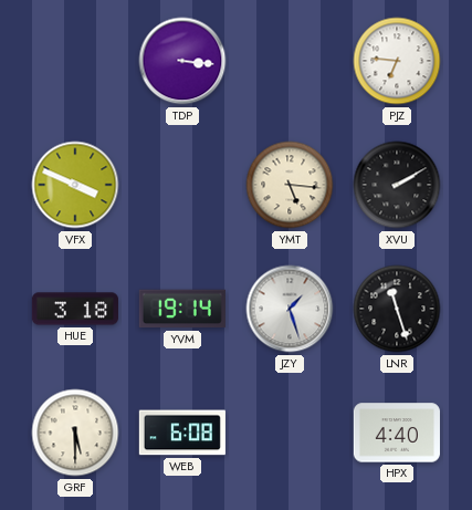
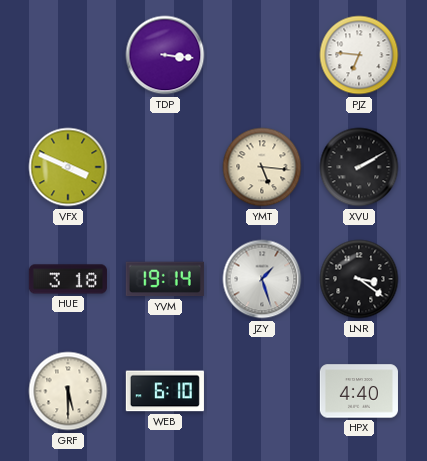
LNR: 11:27 -> 3:21
WEB: 6:08 -> 6:10
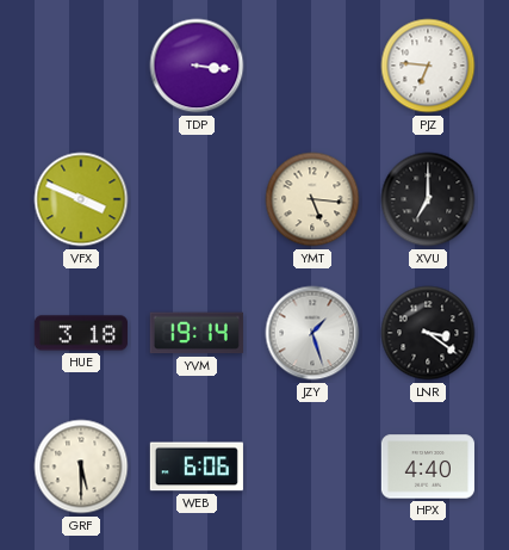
XVU: 2:10 -> 7:00
WEB: 6:10 -> 6:06
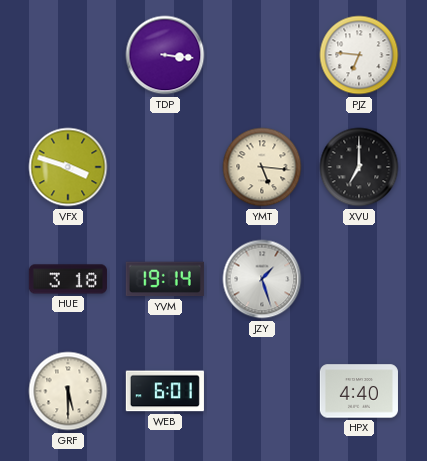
VFX: 3:49 -> 3:48
LNR: 3:21 -> none
WEB: 6:06 -> 6:01
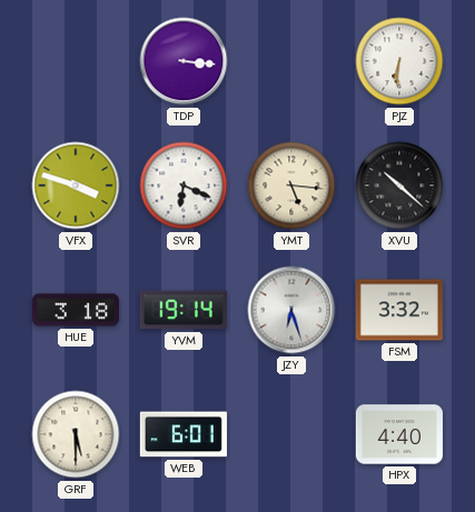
PJZ: 6:46 -> 6:31
SVR: none -> 6:19
XVU: 7:00 -> 10:22
JZY: 1:27 -> 6:27
FSM: none -> 3:32
